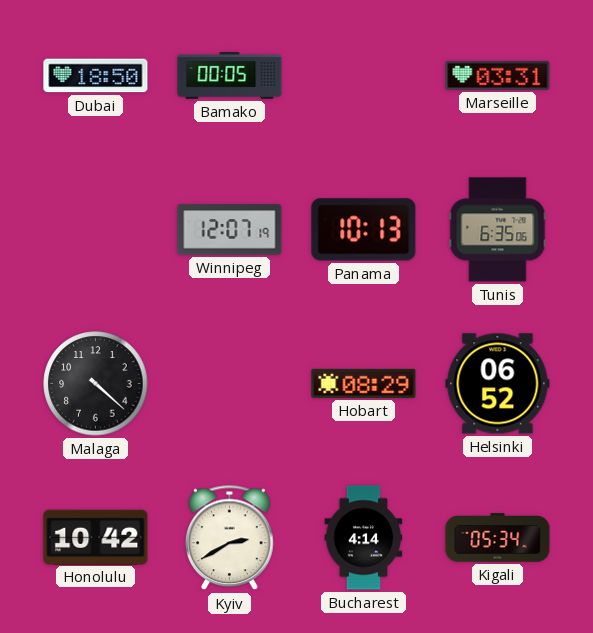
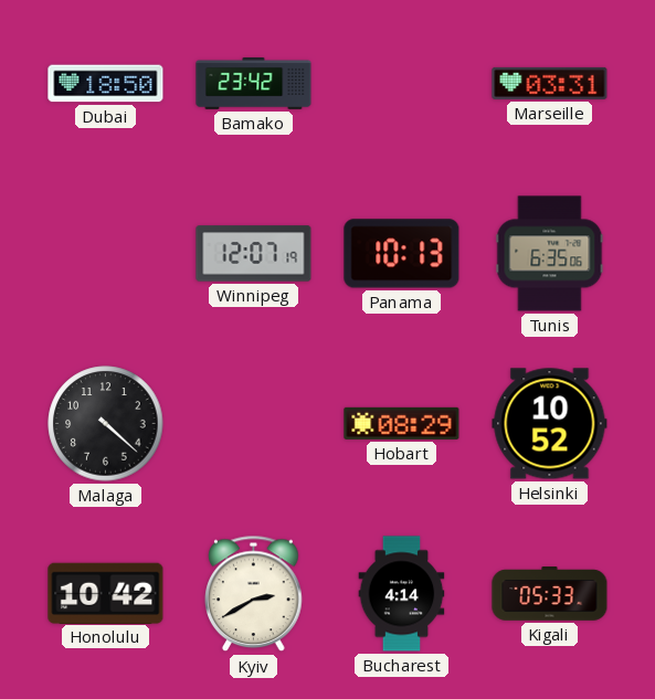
Bamako: 00:05 -> 23:42
Helsinki: 06:52 -> 10:52
Kigali: 05:34 -> 05:33
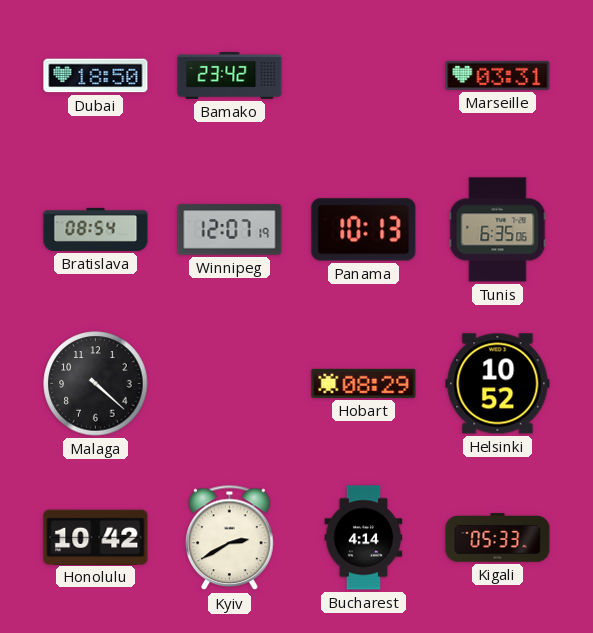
Bratislava: none -> 08:54
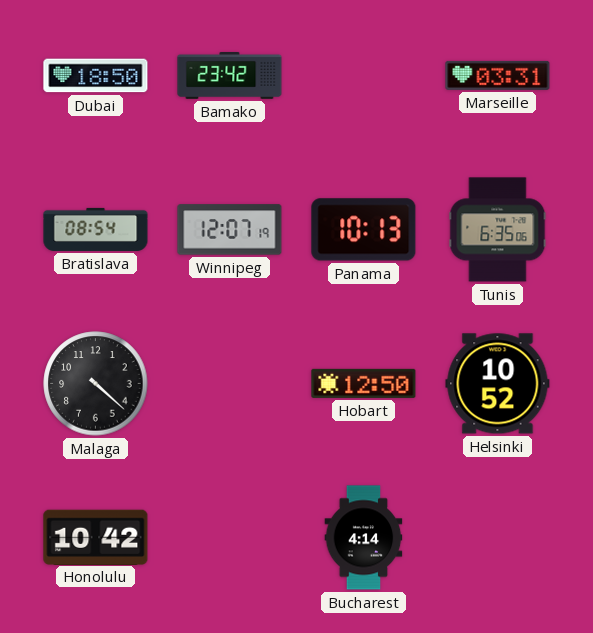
Hobart: 08:29 -> 12:50
Kyiv: 2:40 -> none
Kigali: 05:33 -> none
